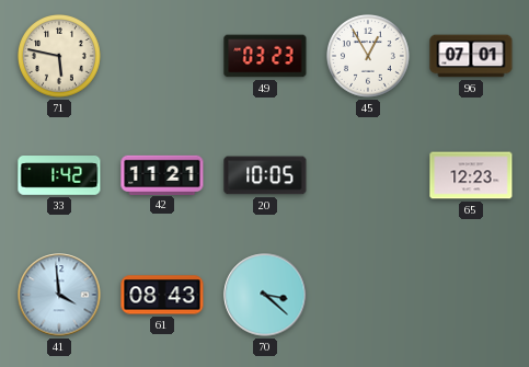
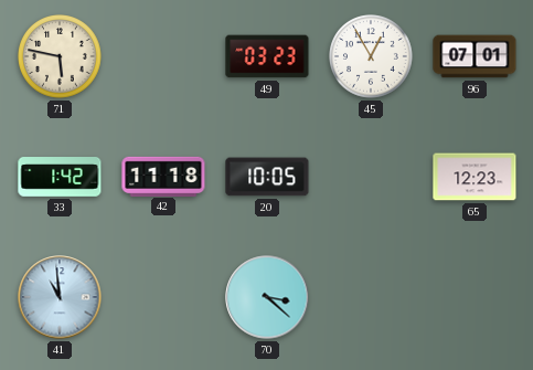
42: 11:21 -> 11:18
41: 3:59 -> 10:59
61: 08:43 -> none
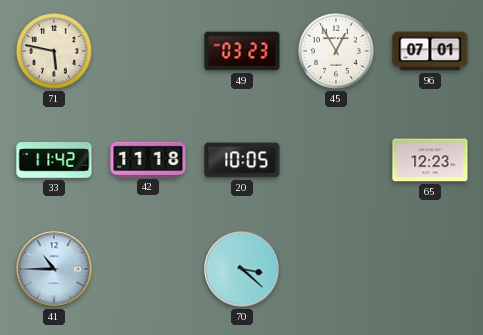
33: 1:42 -> 11:42
41: 10:59 -> 10:45
